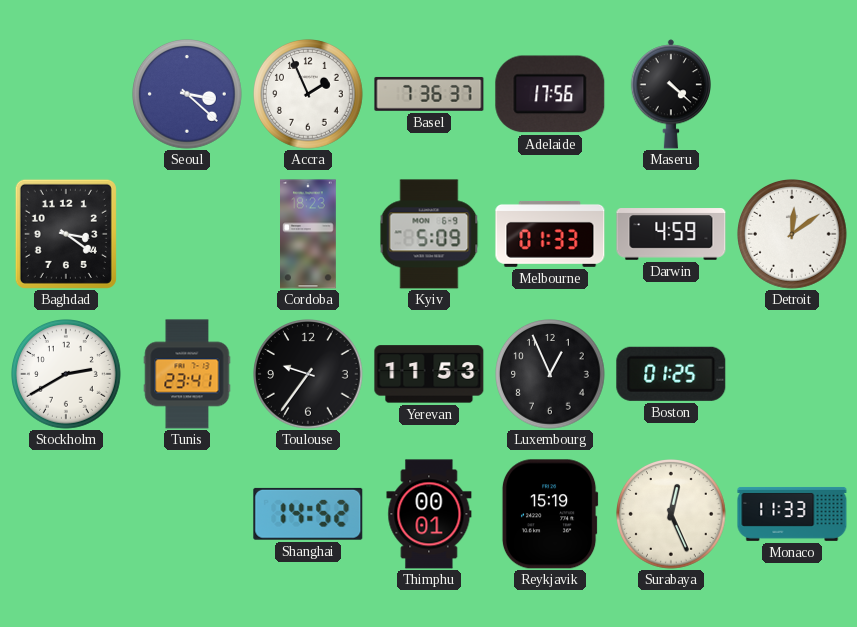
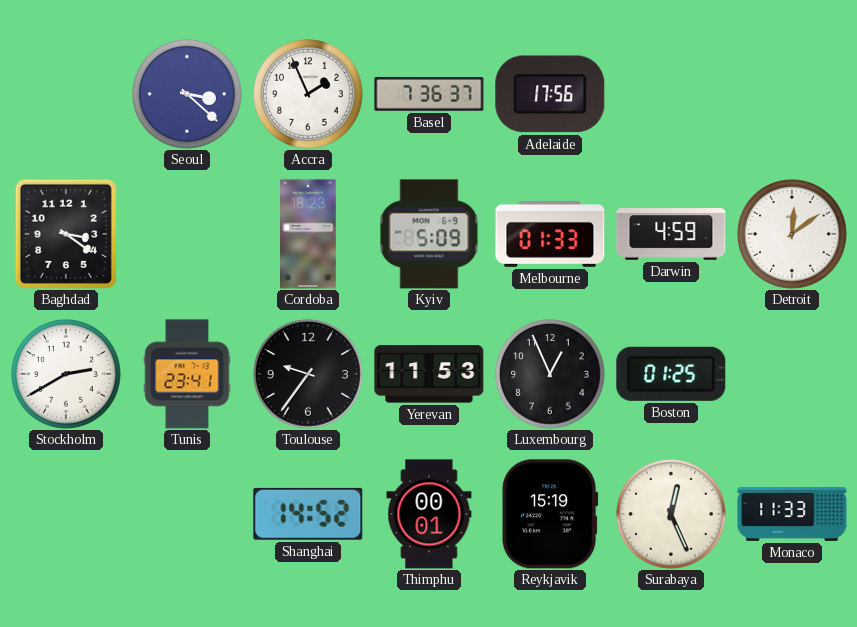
Maseru: 4:22 -> none
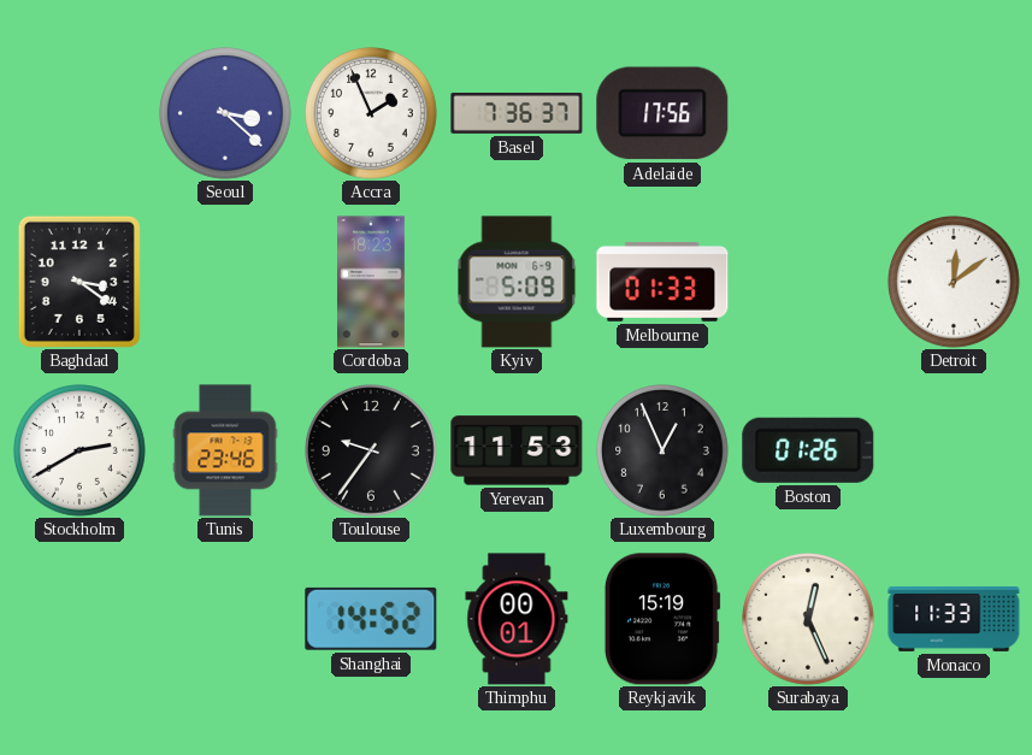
Darwin: 4:59 -> none
Tunis: 23:41 -> 23:46
Boston: 01:25 -> 01:26
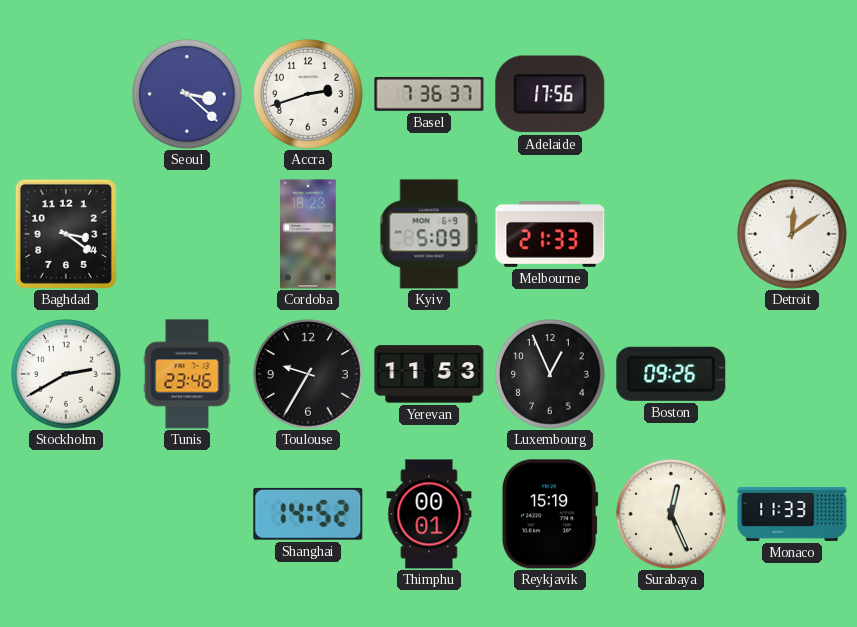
Accra: 1:56 -> 2:42
Melbourne: 01:33 -> 21:33
Toulouse: 9:36 -> 9:35
Boston: 01:26 -> 09:26
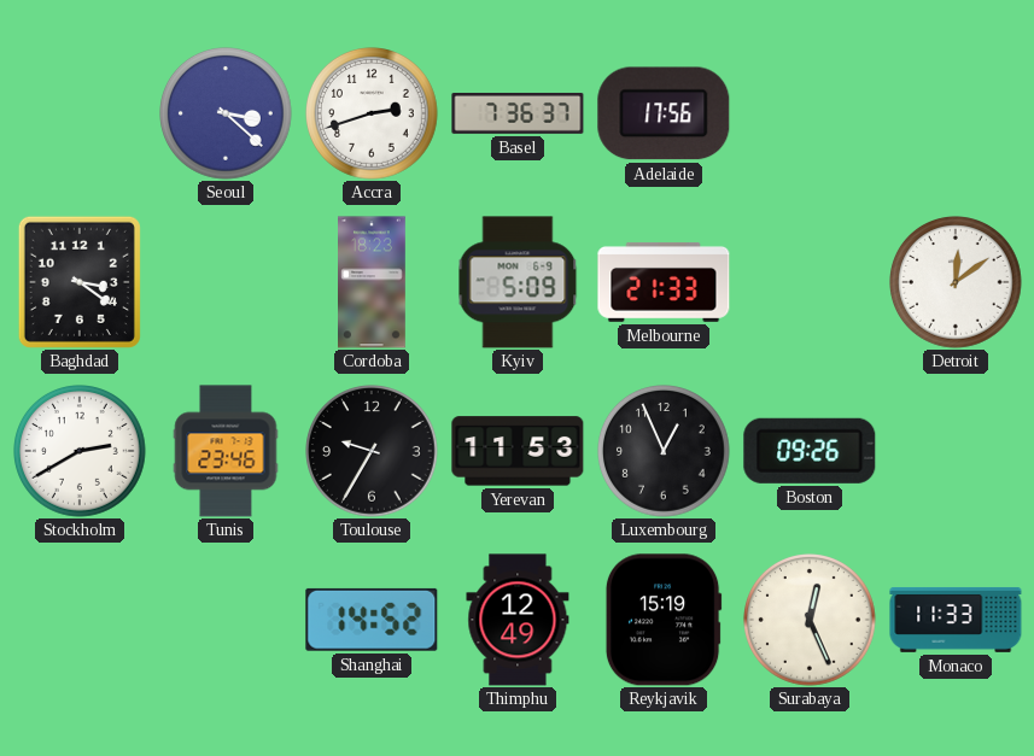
Thimphu: 00:01 -> 12:49
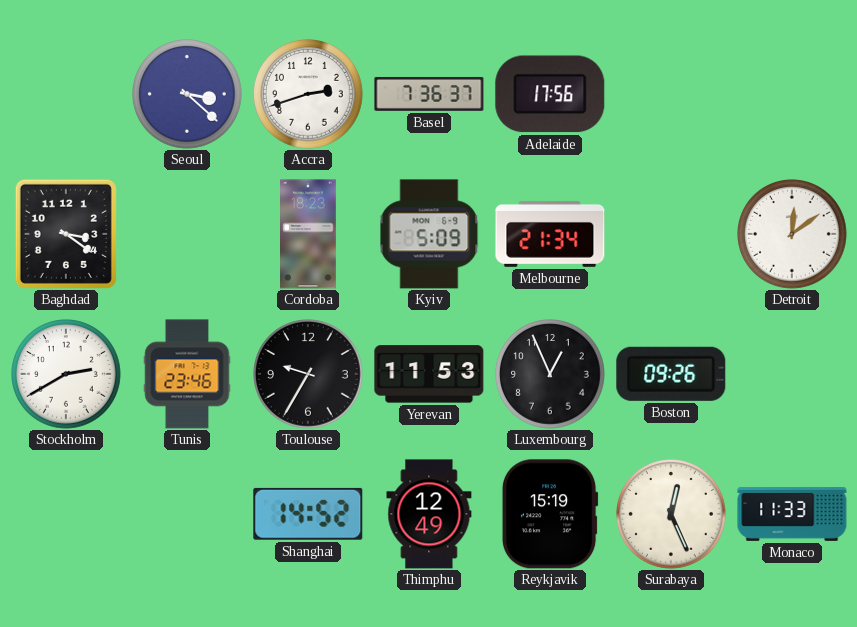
Melbourne: 21:33 -> 21:34
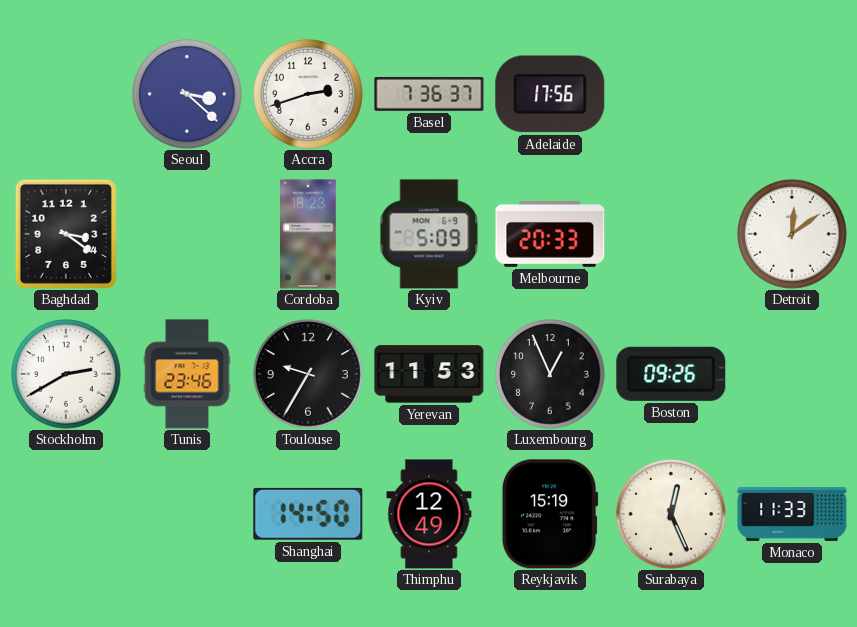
Melbourne: 21:34 -> 20:33
Shanghai: 14:52 -> 14:50
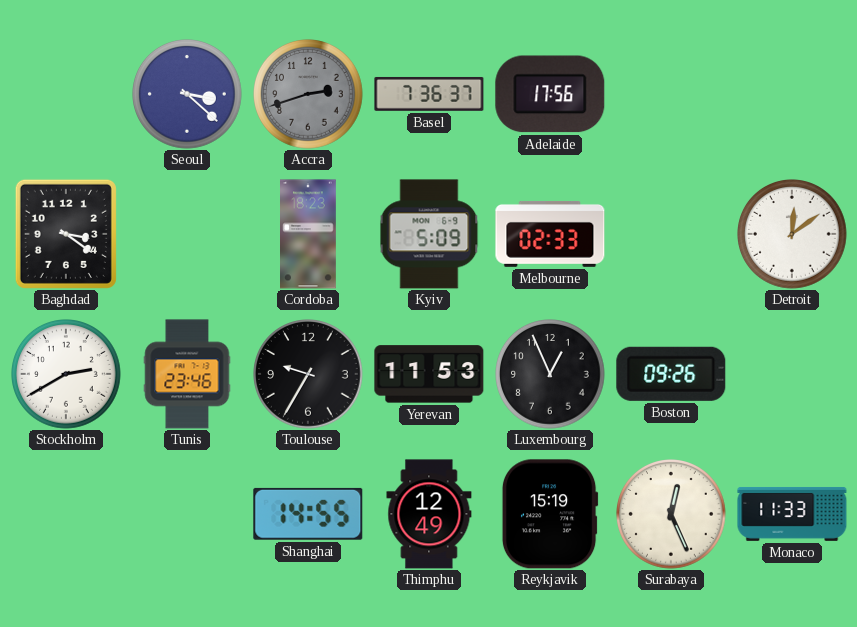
Accra dial: white -> grey
Melbourne: 20:33 -> 02:33
Shanghai: 14:50 -> 14:55
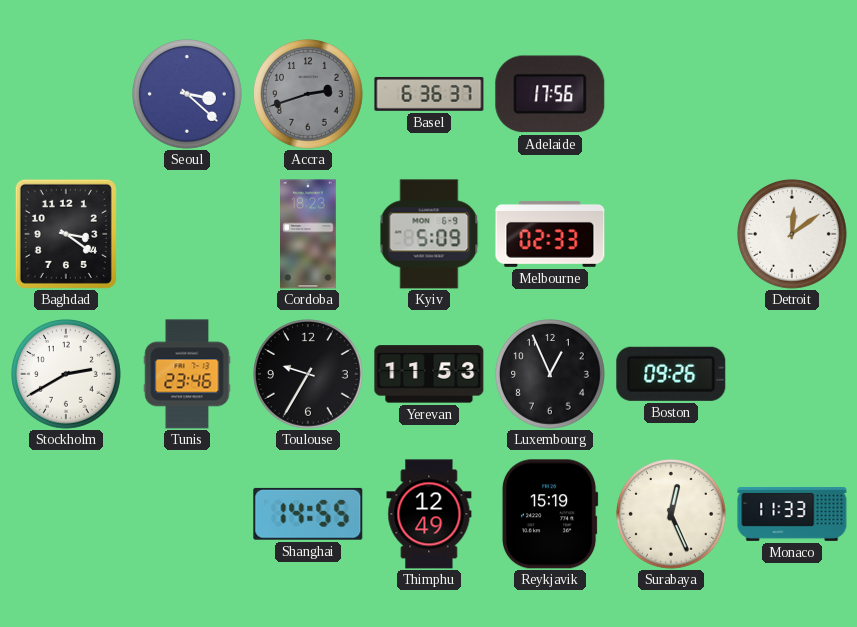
Basel: 7:36 -> 6:36
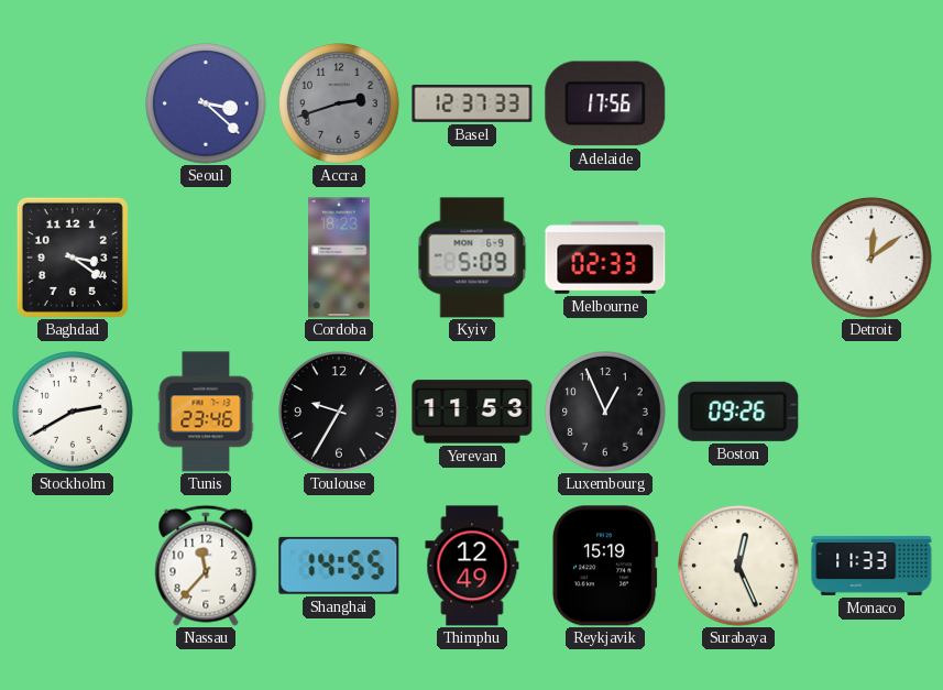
Basel: 6:36 -> 12:37
Nassau: none -> 11:37
